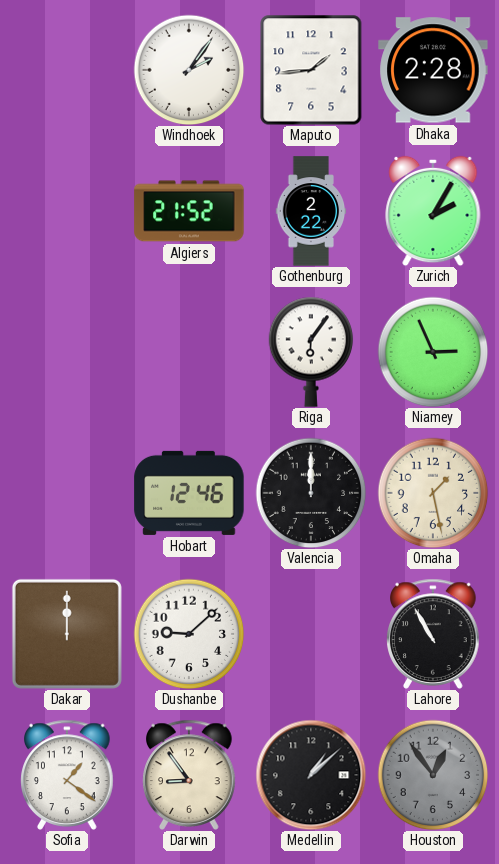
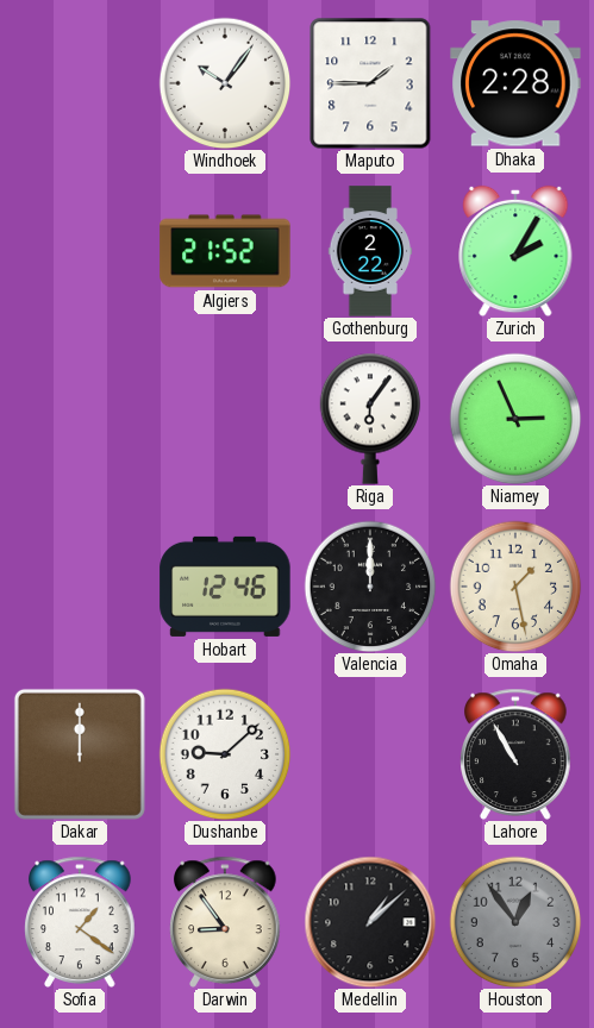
Windhoek: 2:06 -> 10:06
Maputo: 1:44 -> 1:45
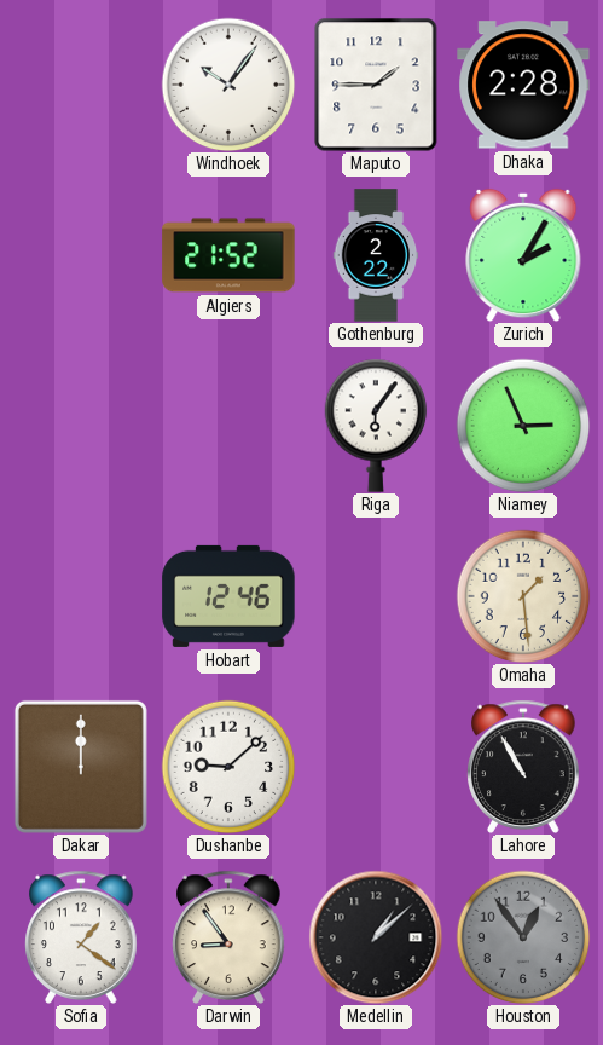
Valencia: 12:00 -> none
Omaha: 1:28 -> 1:29
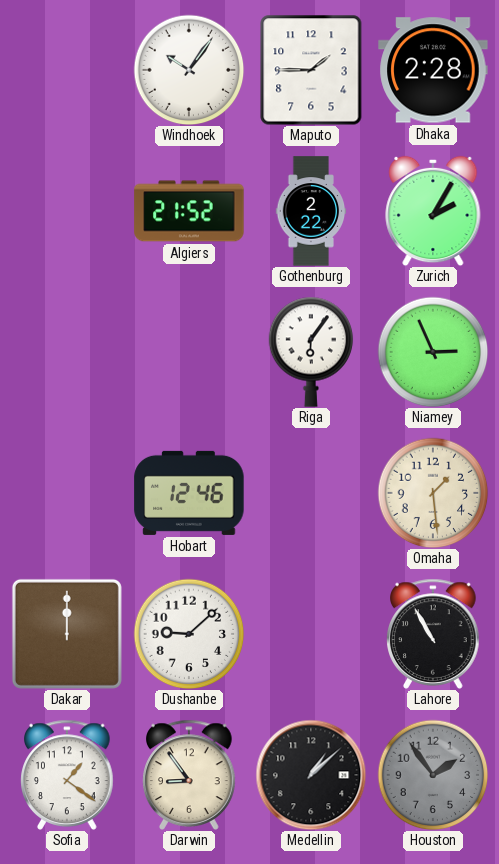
Houston: 12:54 -> 1:54
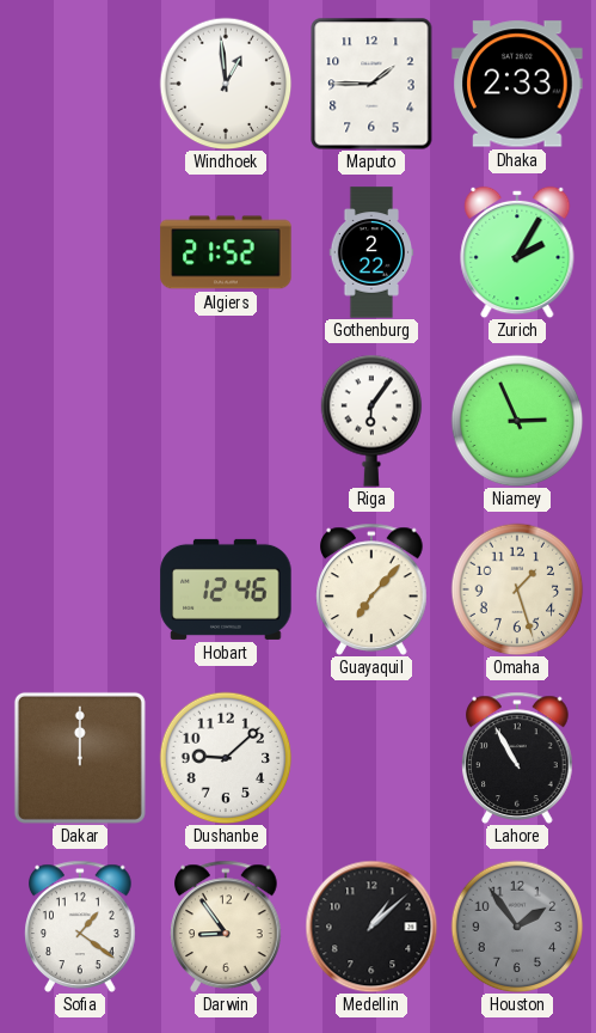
Windhoek: 10:06 -> 12:59
Dhaka: 2:28 -> 2:33
Guayaquil: none -> 7:07
Omaha: 1:29 -> 1:27
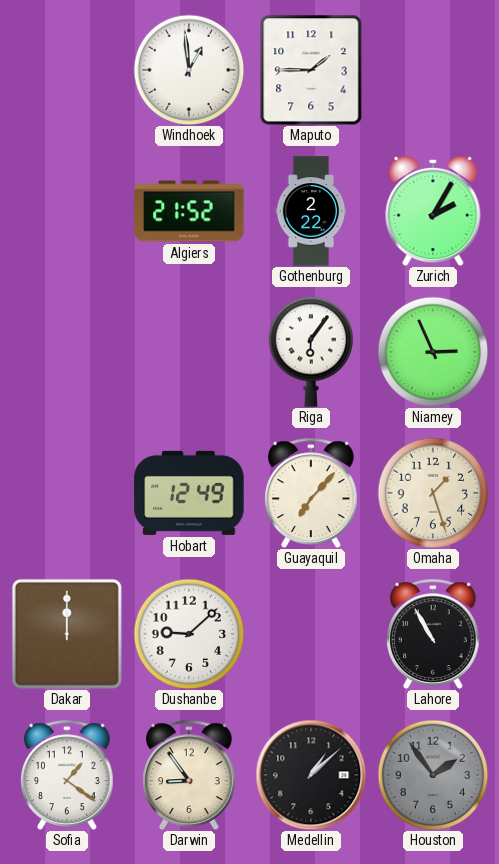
Dhaka: 2:33 -> none
Hobart: 12:46 -> 12:49
